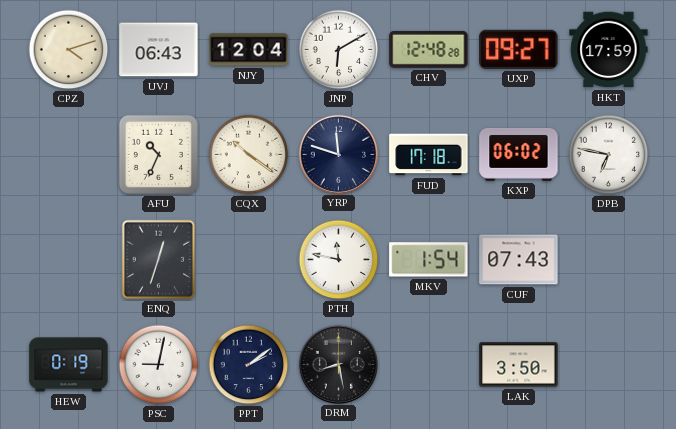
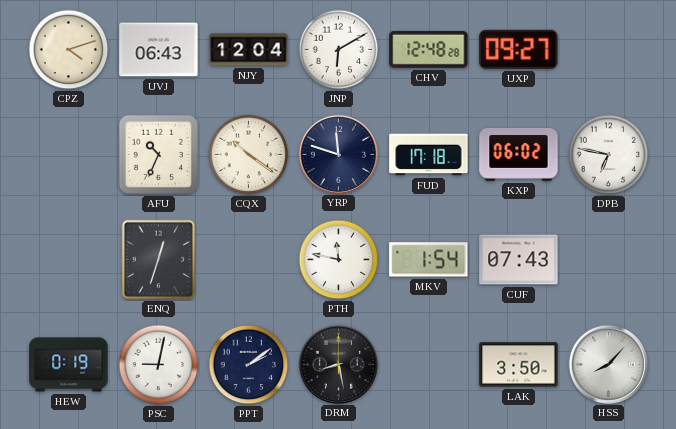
HKT: 17:59 -> none
HSS: none -> 8:07
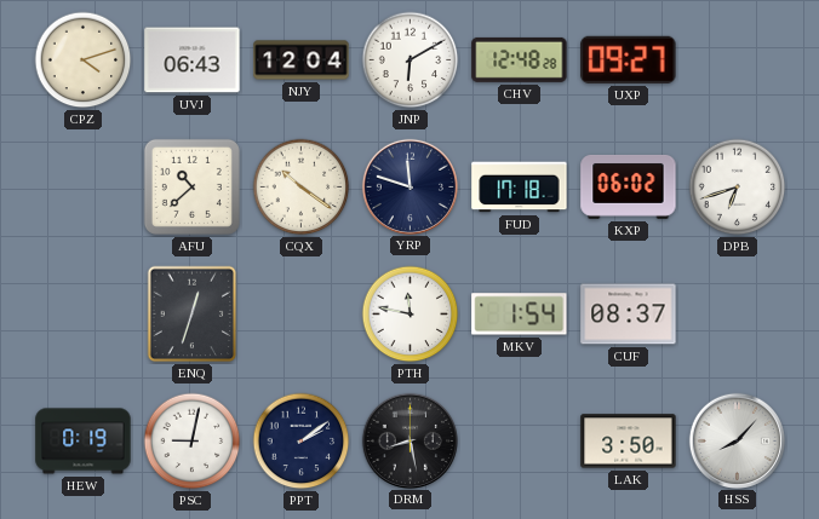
AFU: 10:34 -> 10:38
DPB: 6:47 -> 6:42
CUF: 07:43 -> 08:37
